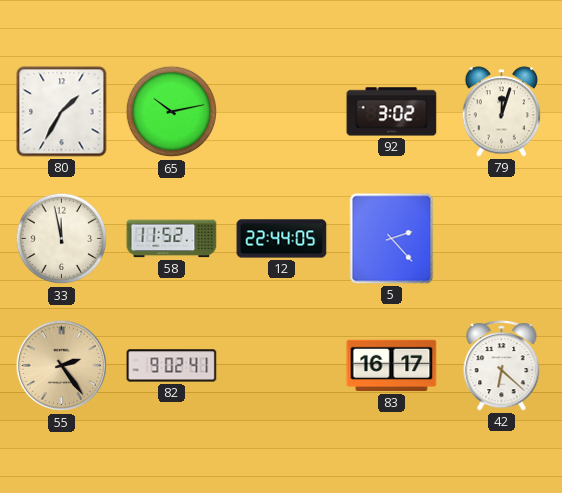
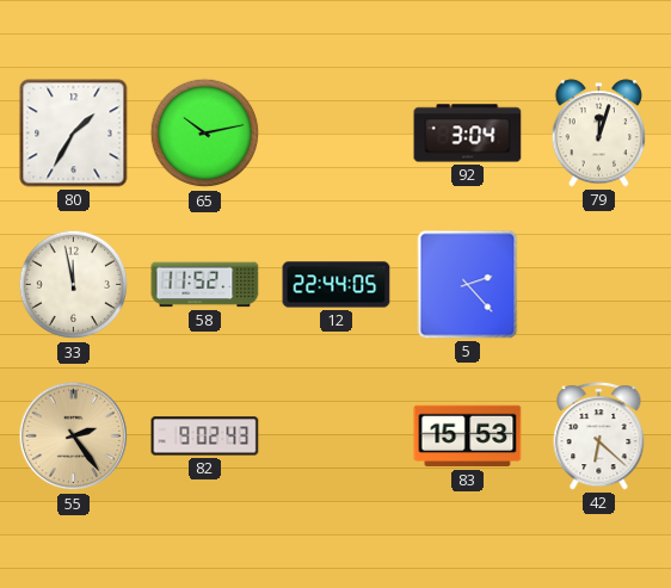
92: 3:02 -> 3:04
82: 9:02:41 -> 9:02:43
83: 16:17 -> 15:53
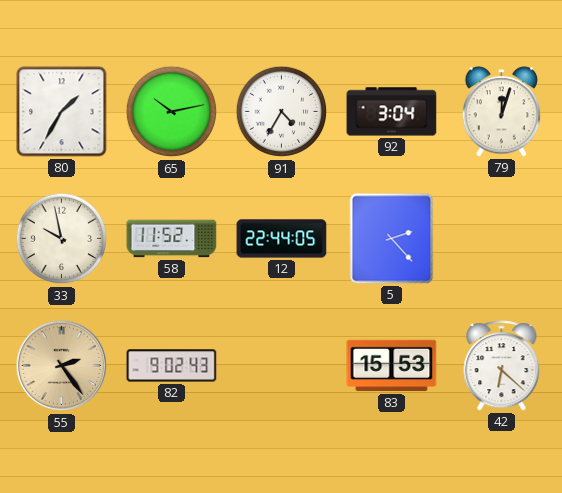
91: none -> 4:35
33: 11:58 -> 9:58
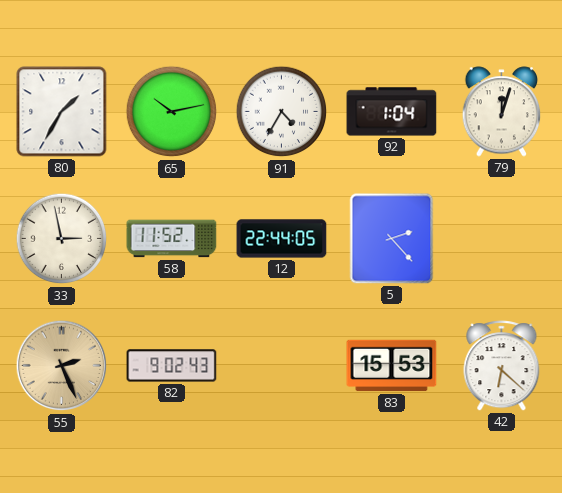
92: 3:04 -> 1:04
33: 9:58 -> 2:58
55: 2:24 -> 2:26
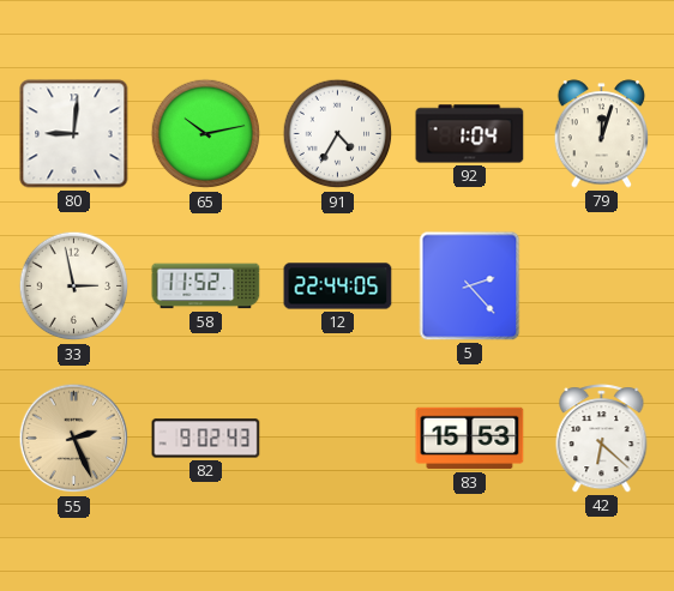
80: 1:35 -> 9:01
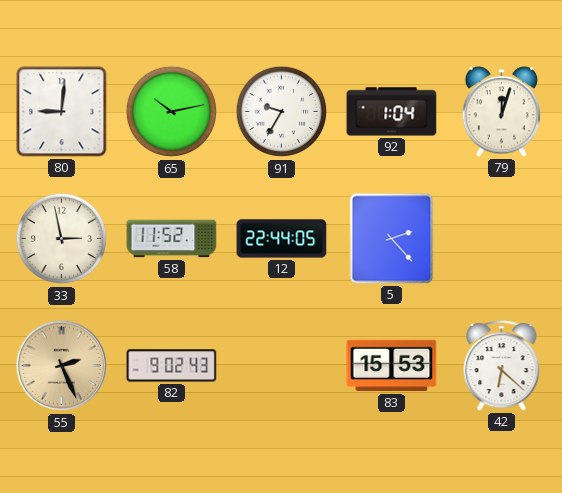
91: 4:35 -> 9:35
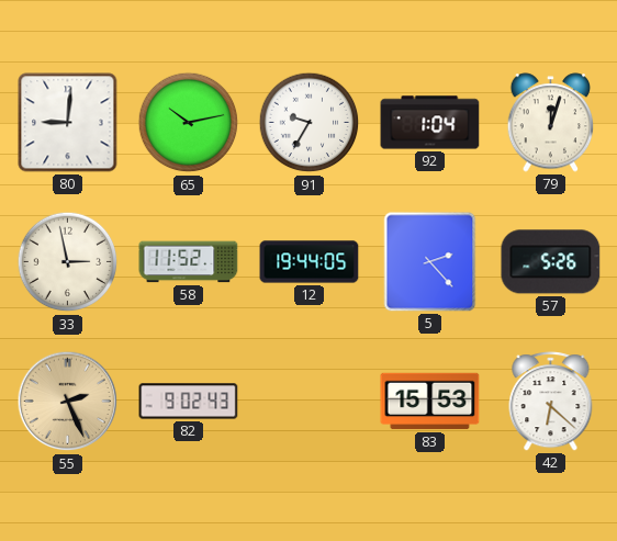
12: 22:44 -> 19:44
57: none -> 5:26
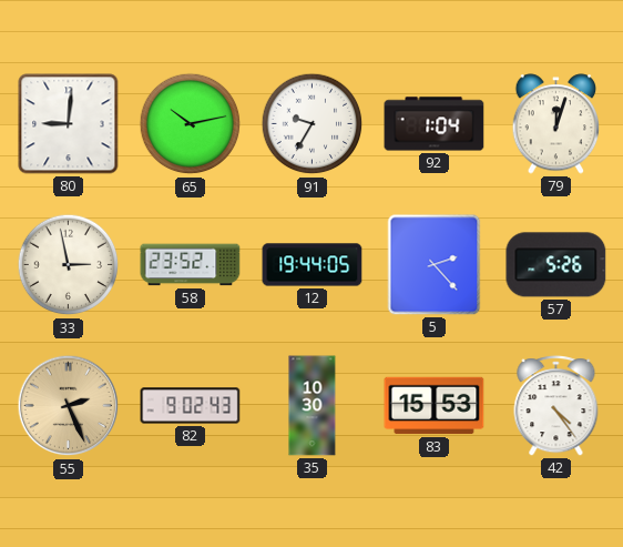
58: 11:52 -> 23:52
35: none -> 10:30
42: 6:22 -> 4:24
